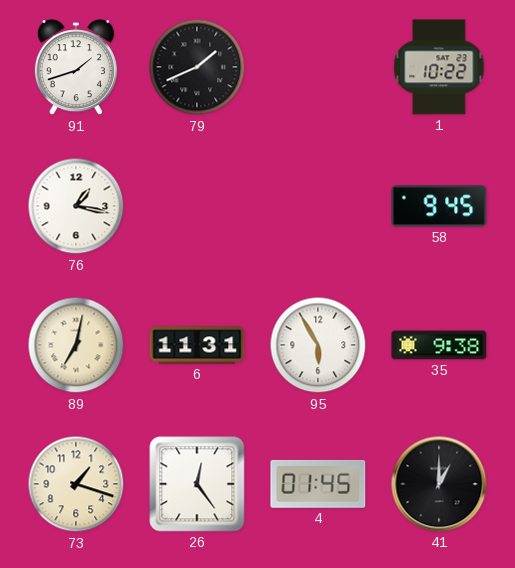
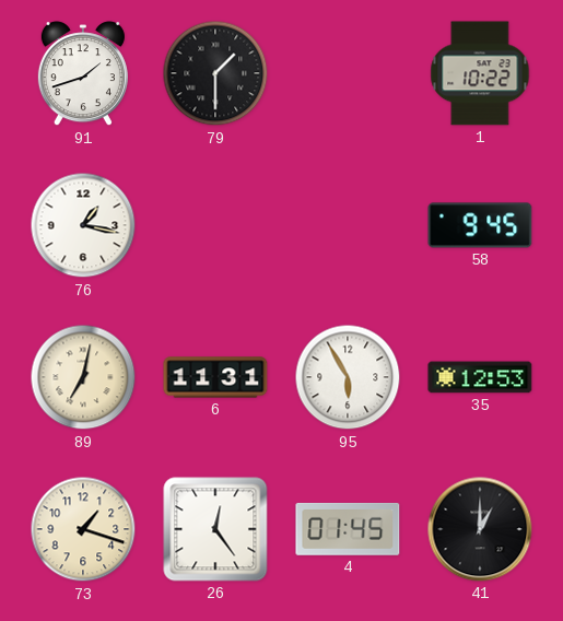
79: 1:41 -> 1:30
35: 9:38 -> 12:53
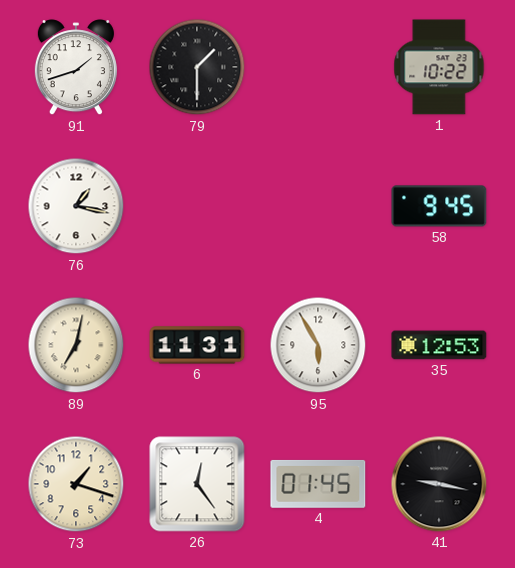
41: 1:00 -> 9:17
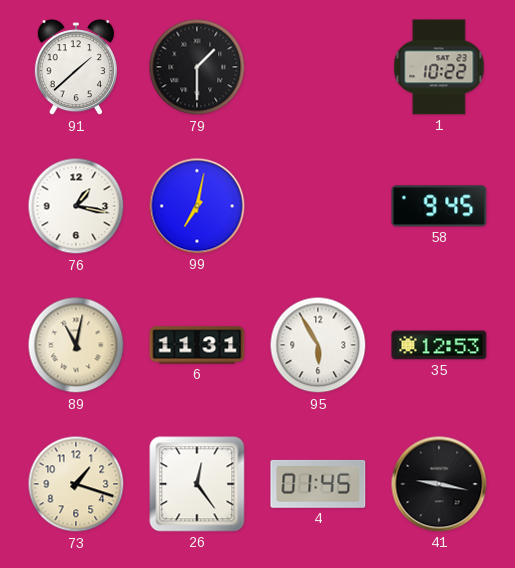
91: 1:42 -> 1:38
99: none -> 7:02
89: 7:02 -> 11:02
